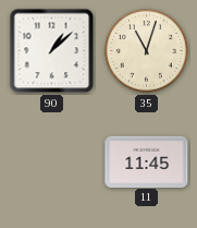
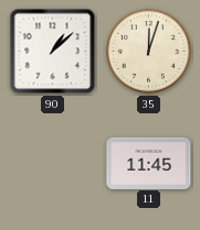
35: 11:03 -> 12:03
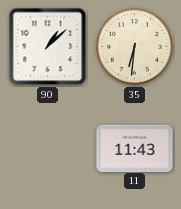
35: 12:03 -> 6:31
11: 11:45 -> 11:43
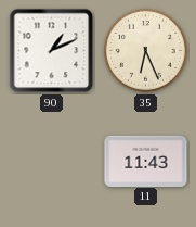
90: 1:08 -> 1:11
35: 6:31 -> 6:26
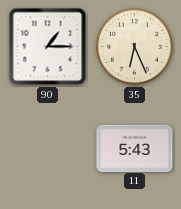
90: 1:11 -> 1:15
11: 11:43 -> 5:43
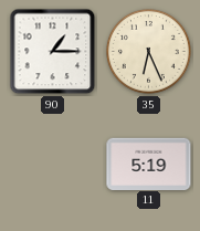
11: 5:43 -> 5:19
